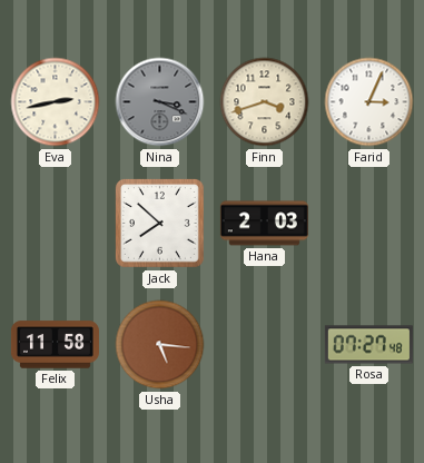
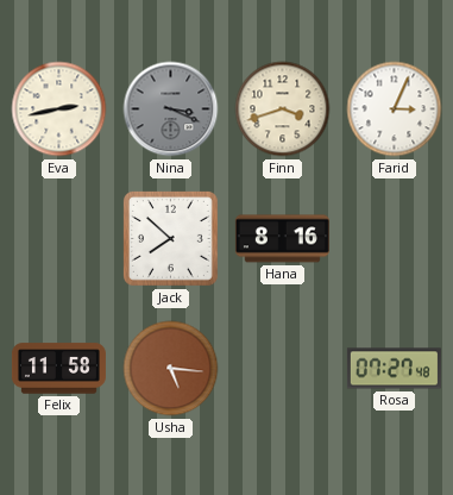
Hana: 2:03 -> 8:16
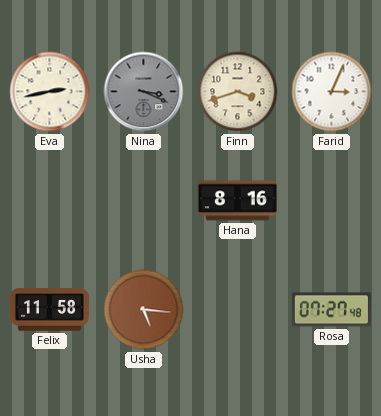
Jack: 7:52 -> none
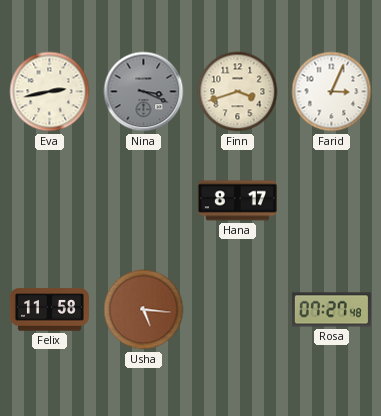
Hana: 8:16 -> 8:17
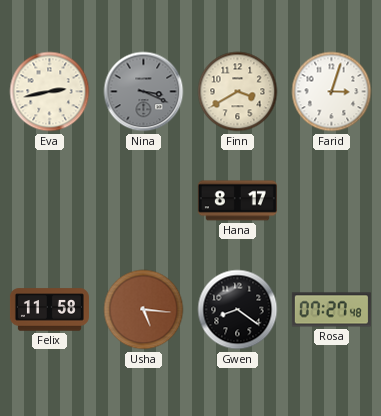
Finn: 3:42 -> 3:40
Farid: 3:04 -> 3:03
Gwen: none -> 8:21
